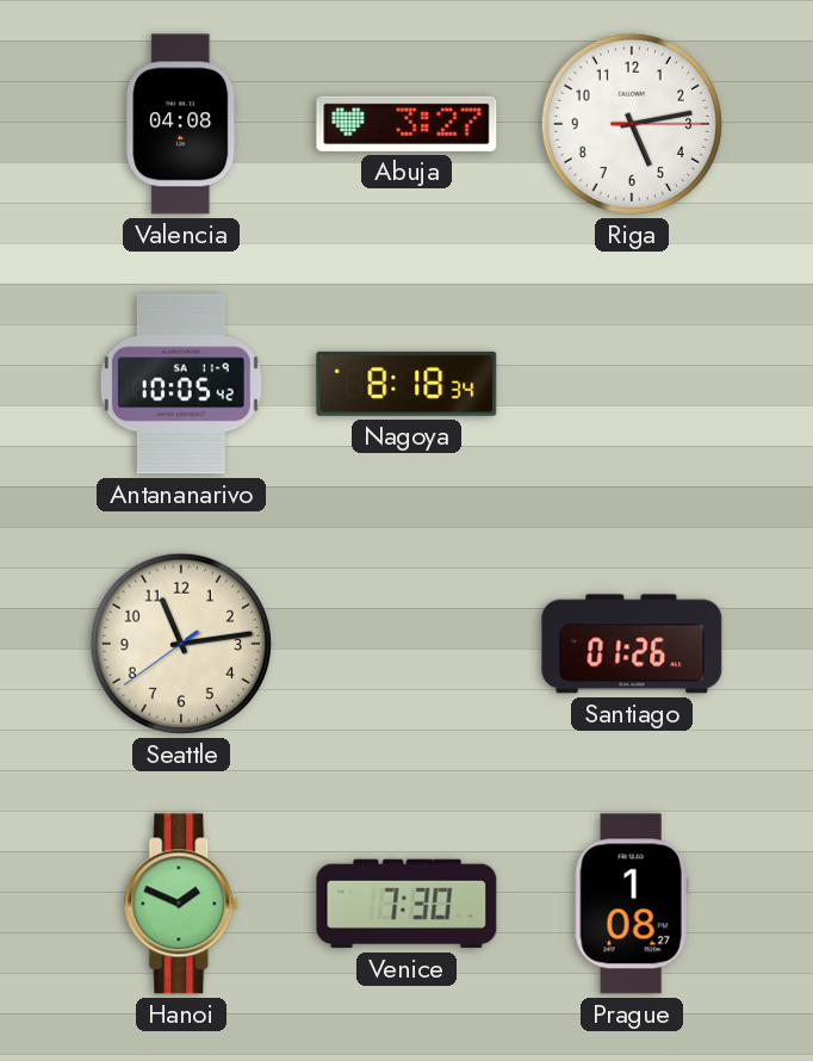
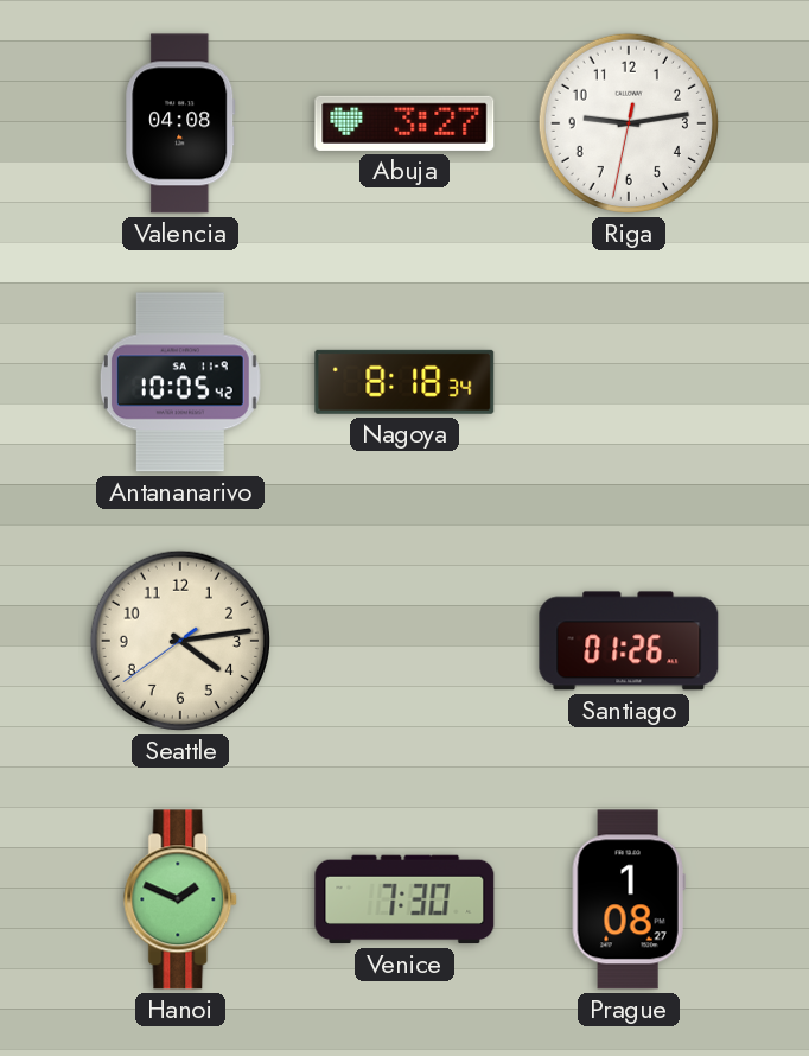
Riga: 5:13 -> 9:13
Seattle: 11:13 -> 4:13
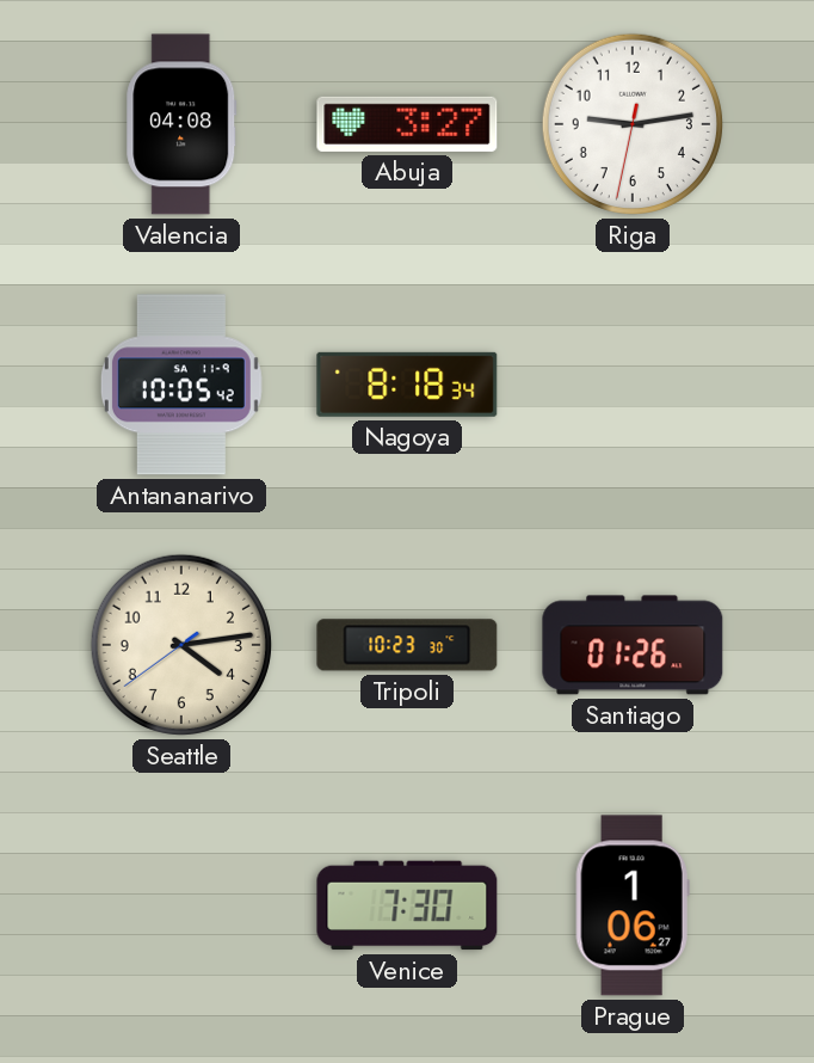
Tripoli: none -> 10:23
Hanoi: 1:49 -> none
Prague: 1:08 -> 1:06
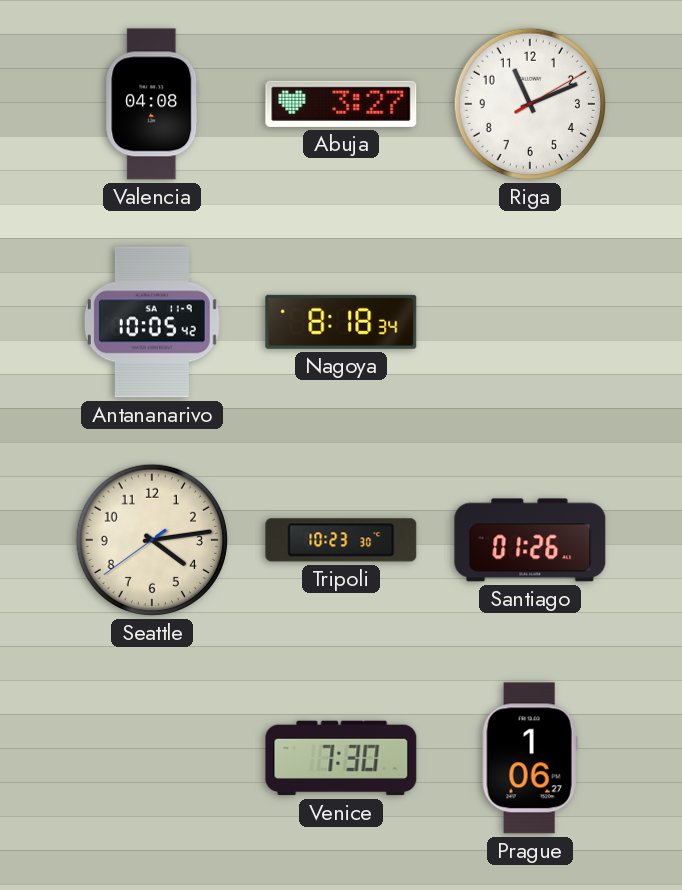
Riga: 9:13 -> 11:11
